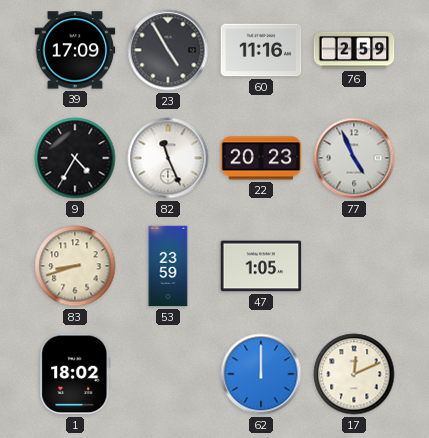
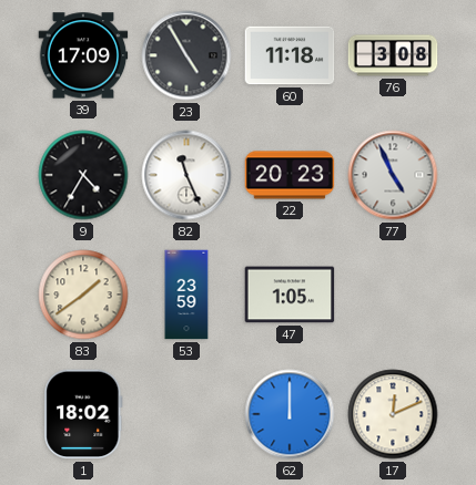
60: 11:16 -> 11:18
76: 2:59 -> 3:08
83: 8:42 -> 1:39
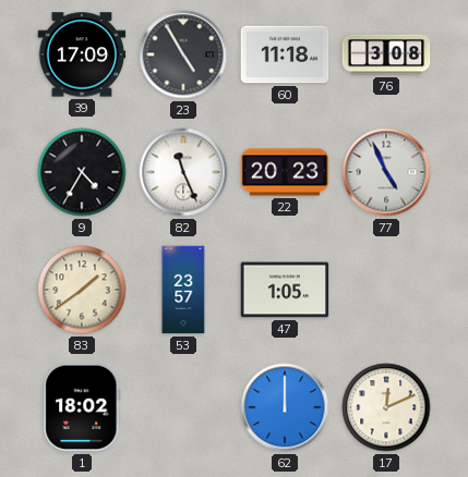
53: 23:59 -> 23:57
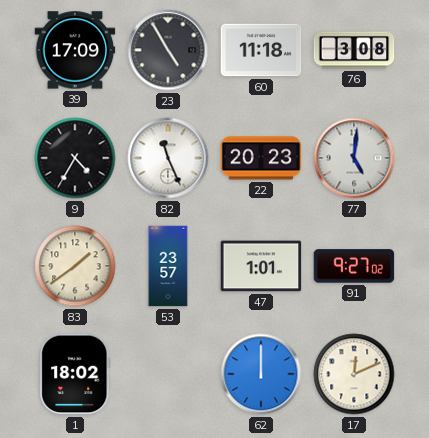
77: 4:56 -> 5:01
47: 1:05 -> 1:01
91: none -> 9:27
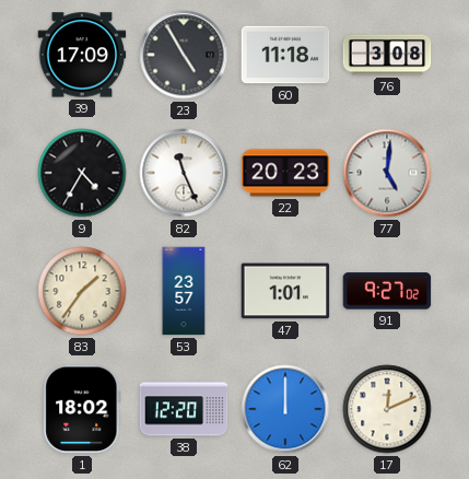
83: 1:39 -> 1:36
38: none -> 12:20
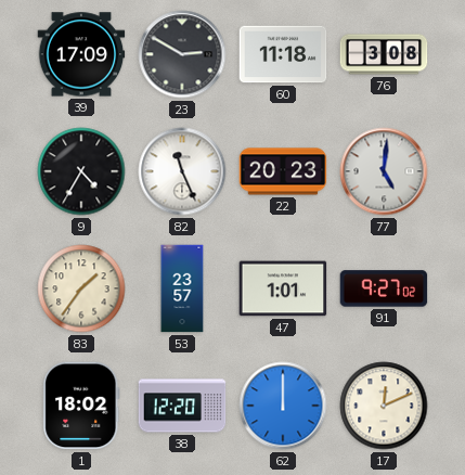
23: 4:55 -> 2:50
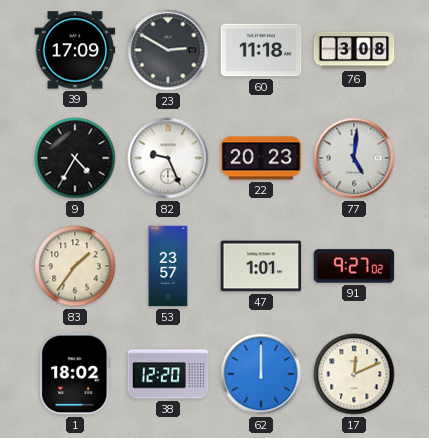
82: 11:26 -> 9:26
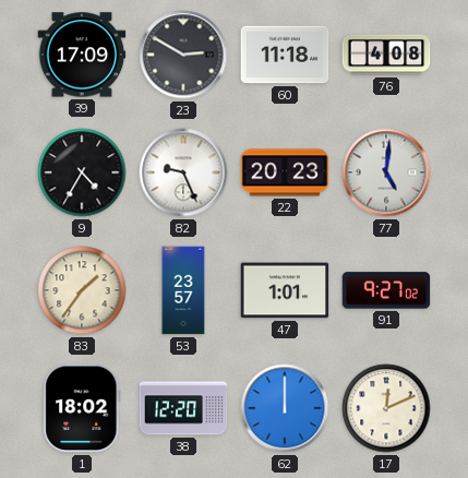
76: 3:08 -> 4:08
